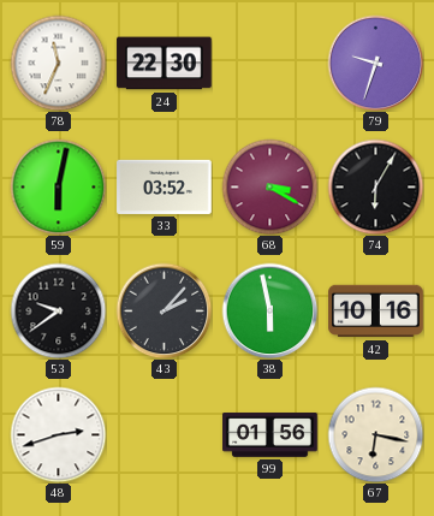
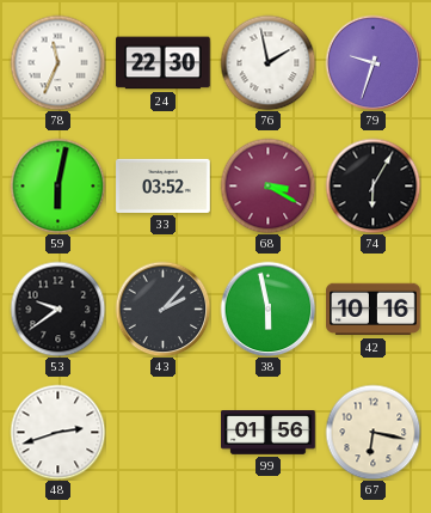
76: none -> 1:58
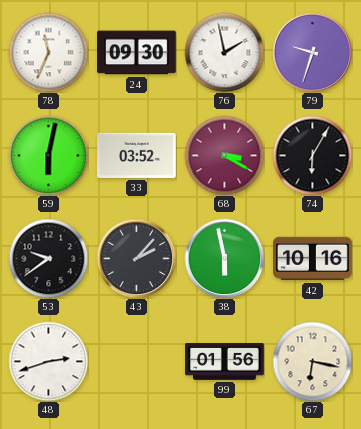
24: 22:30 -> 09:30
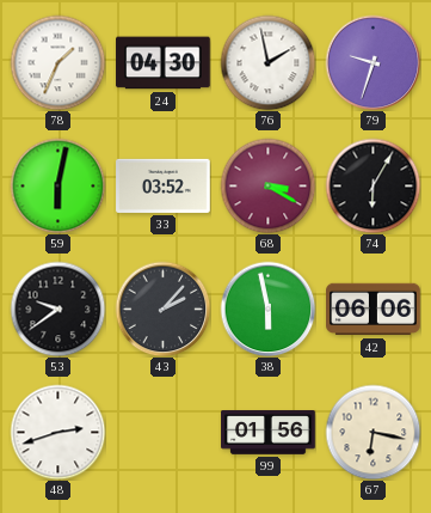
78: 11:34 -> 1:34
24: 09:30 -> 04:30
42: 10:16 -> 06:06
